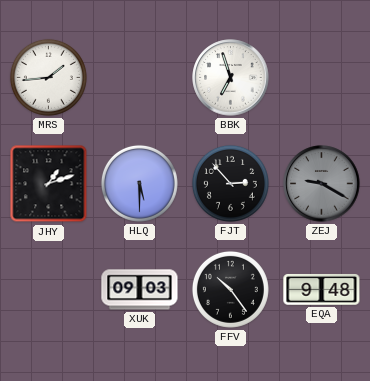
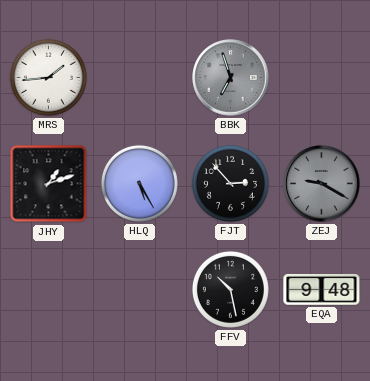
BBK dial: white -> grey
HLQ: 5:30 -> 5:25
XUK: 09:03 -> none
FFV: 10:24 -> 10:28
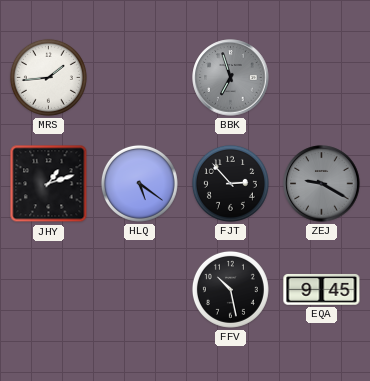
HLQ: 5:25 -> 5:21
EQA: 9:48 -> 9:45
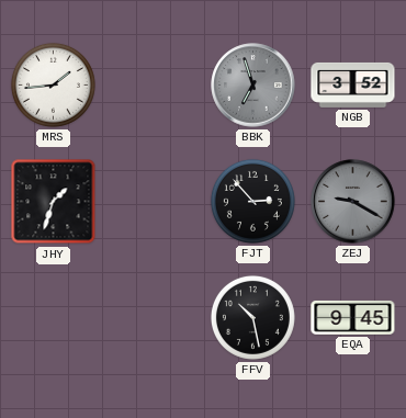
NGB: none -> 3:52
JHY: 1:12 -> 1:33
HLQ: 5:21 -> none
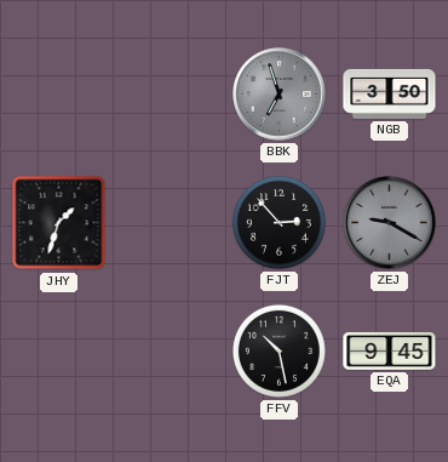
MRS: 1:44 -> none
NGB: 3:52 -> 3:50
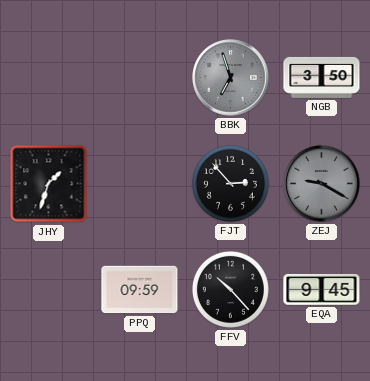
PPQ: none -> 09:59
FFV: 10:28 -> 10:23
